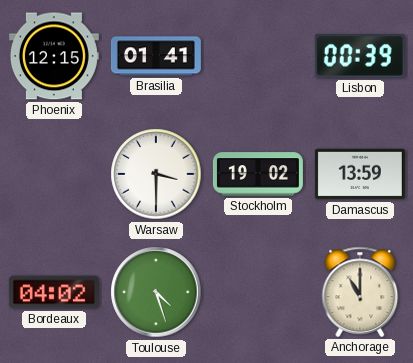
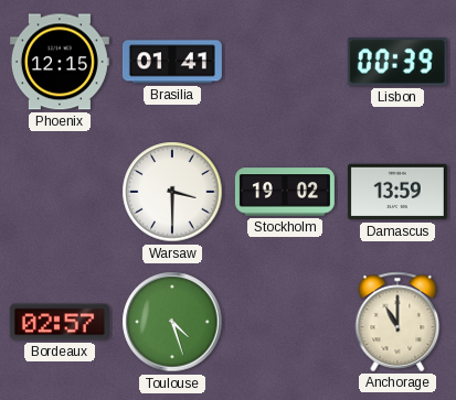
Bordeaux: 04:02 -> 02:57
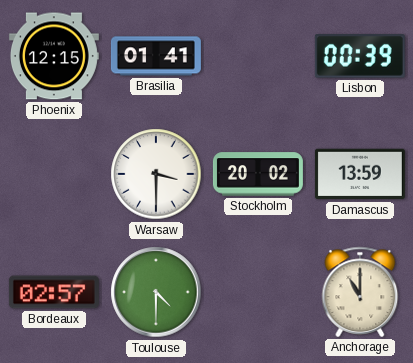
Stockholm: 19:02 -> 20:02
Toulouse: 4:27 -> 4:30
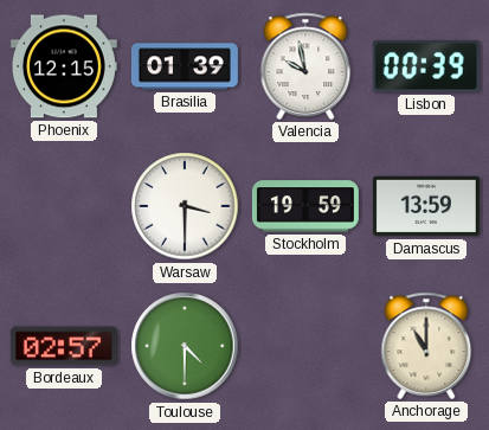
Brasilia: 01:41 -> 01:39
Valencia: none -> 9:58
Stockholm: 20:02 -> 19:59
